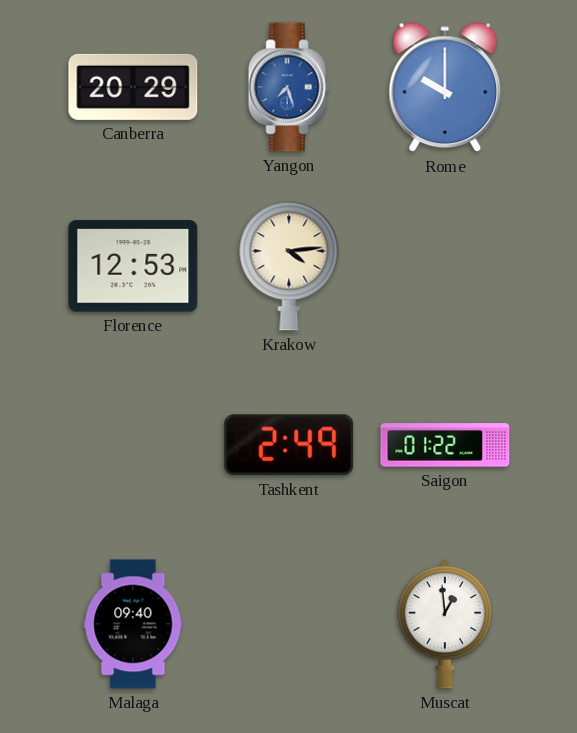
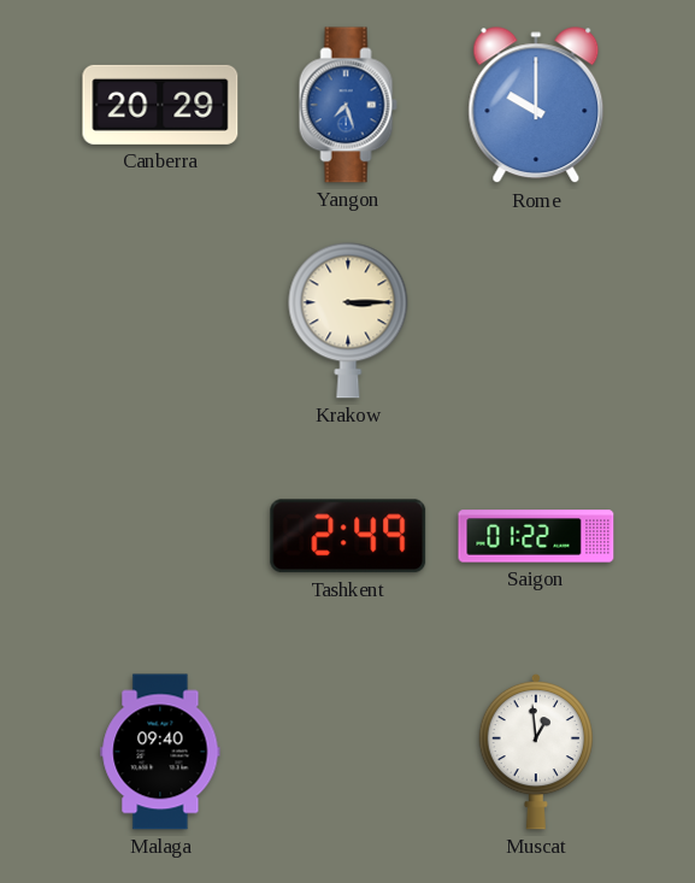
Florence: 12:53 -> none
Krakow: 4:14 -> 3:15
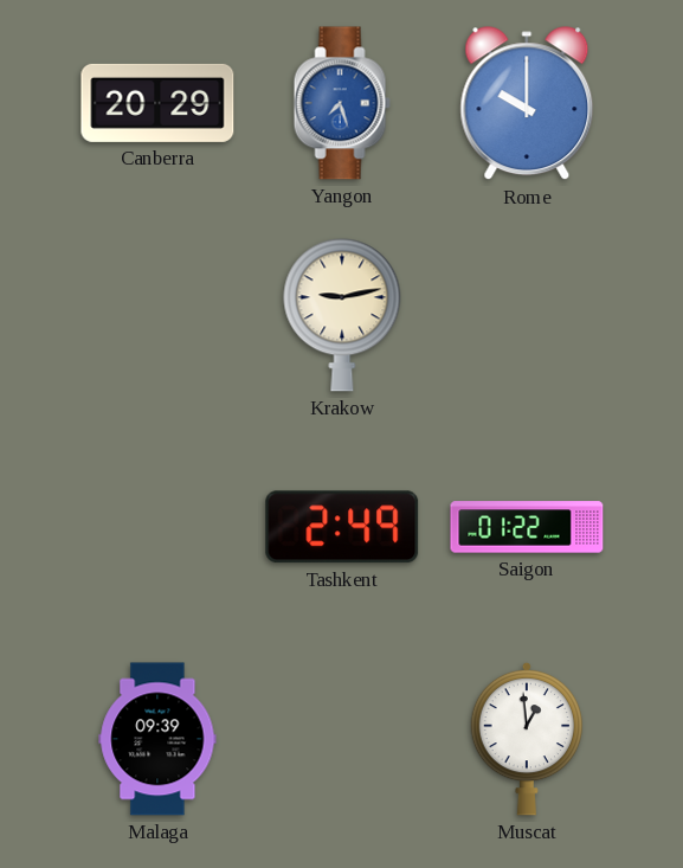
Krakow: 3:15 -> 9:13
Malaga: 09:40 -> 09:39
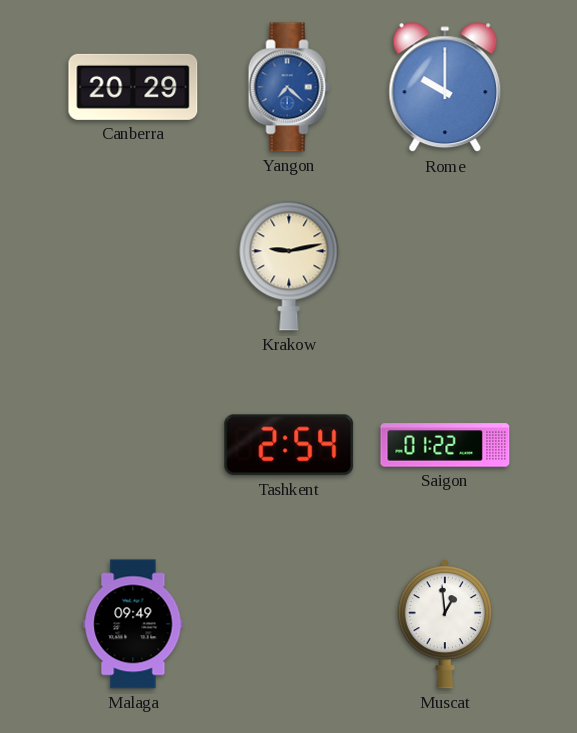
Yangon: 7:27 -> 7:22
Tashkent: 2:49 -> 2:54
Malaga: 09:39 -> 09:49
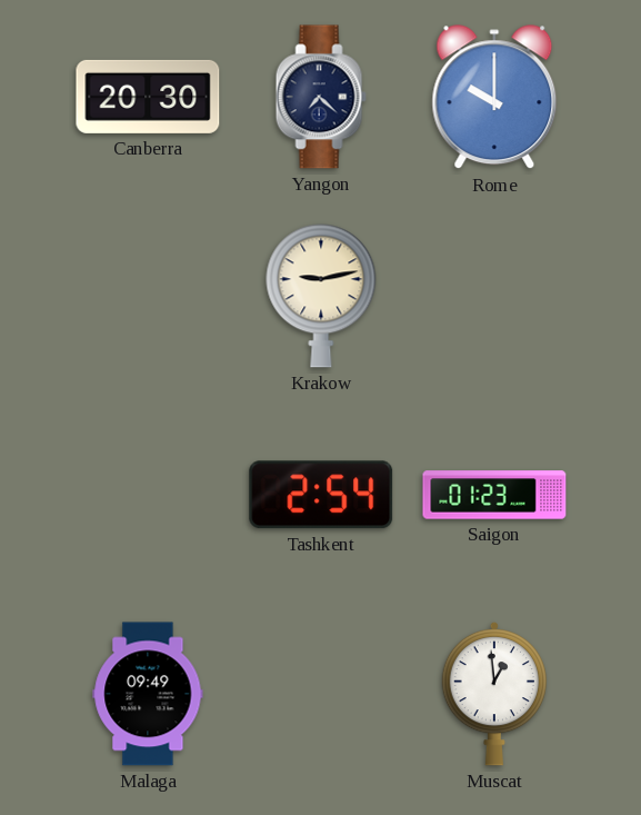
Canberra: 20:29 -> 20:30
Yangon dial: blue -> navy
Saigon: 01:22 -> 01:23
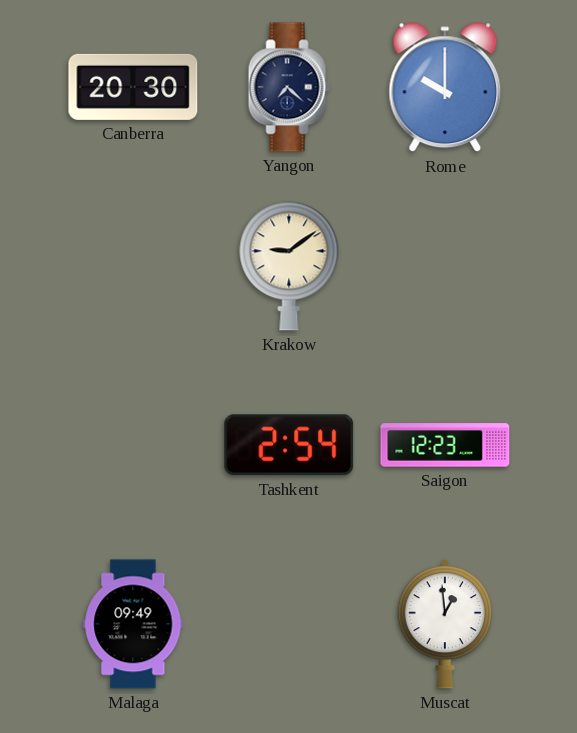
Krakow: 9:13 -> 9:09
Saigon: 01:23 -> 12:23
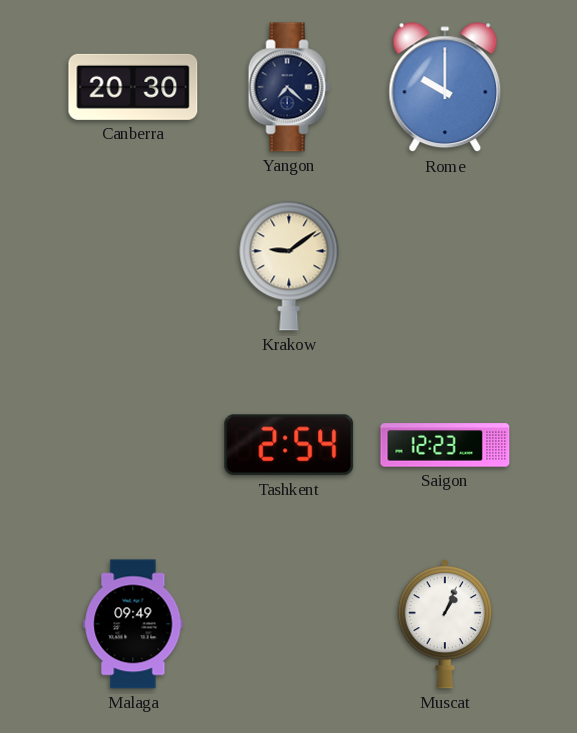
Muscat: 12:59 -> 1:04
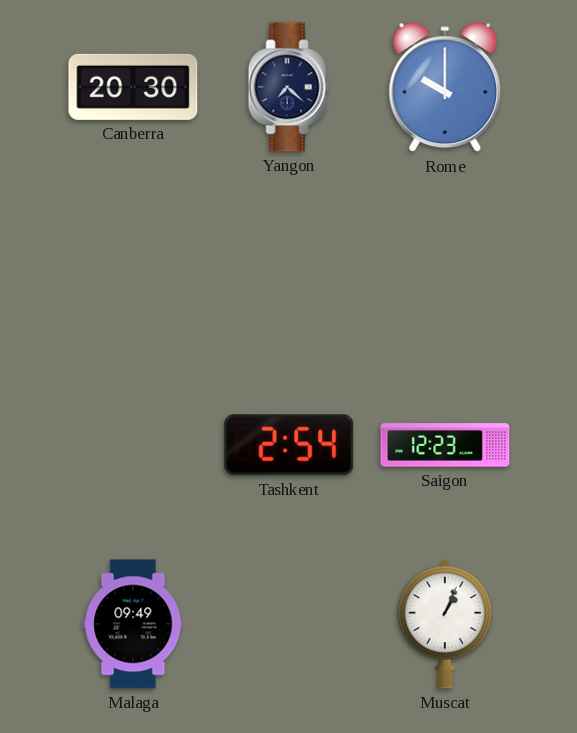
Krakow: 9:09 -> none
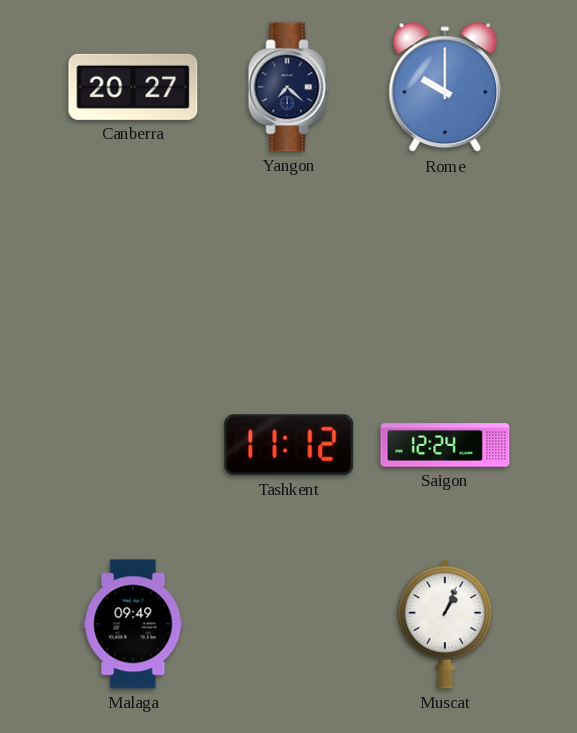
Canberra: 20:30 -> 20:27
Tashkent: 2:54 -> 11:12
Saigon: 12:23 -> 12:24
